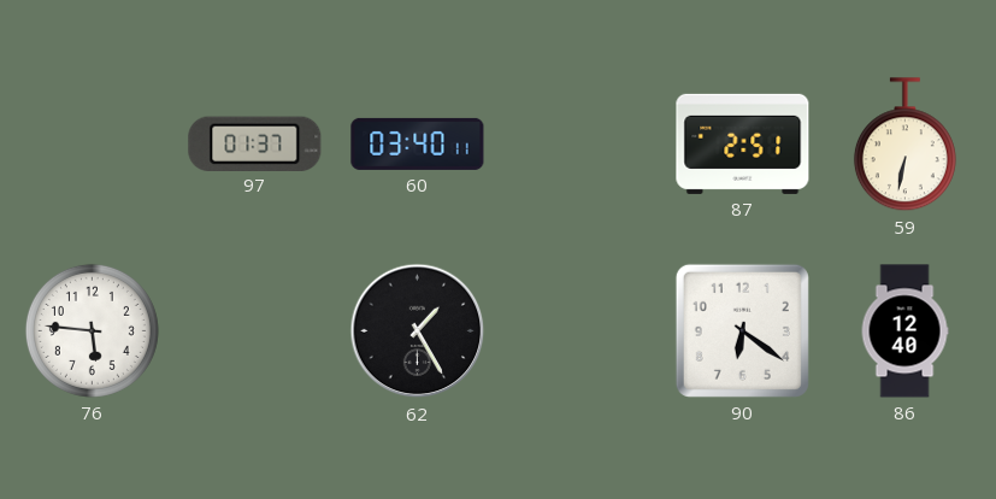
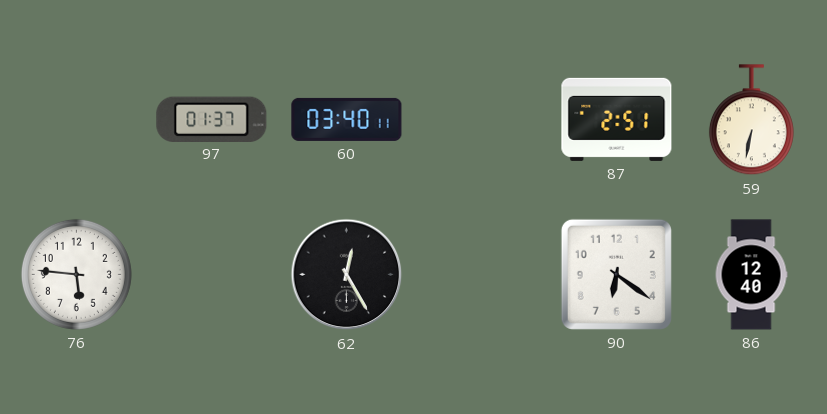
62: 1:25 -> 12:25
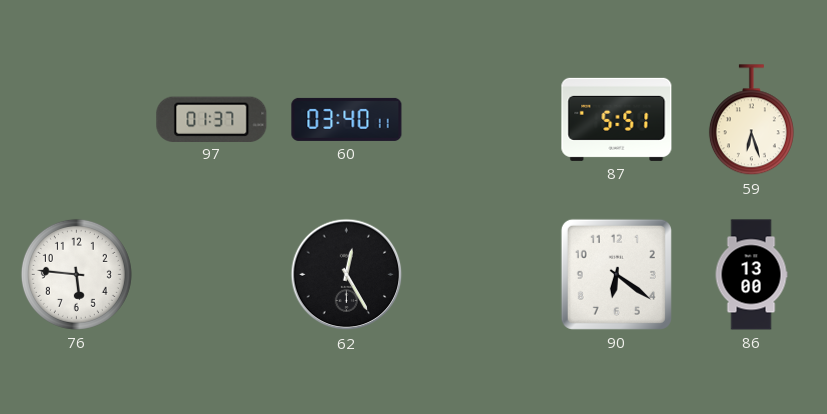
87: 2:51 -> 5:51
59: 6:32 -> 6:27
86: 12:40 -> 13:00
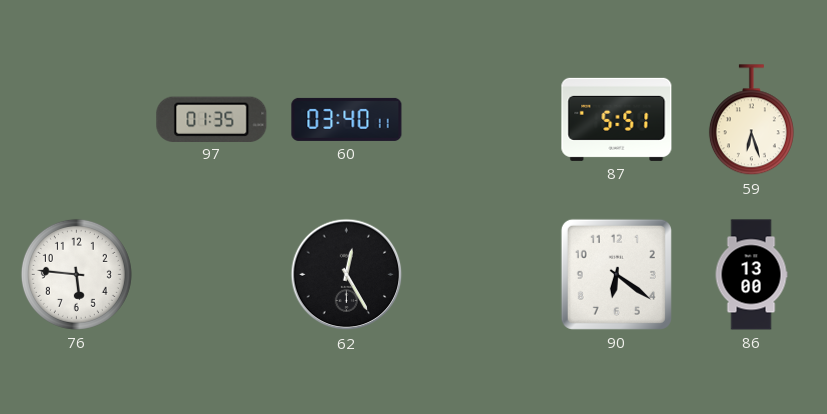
97: 01:37 -> 01:35
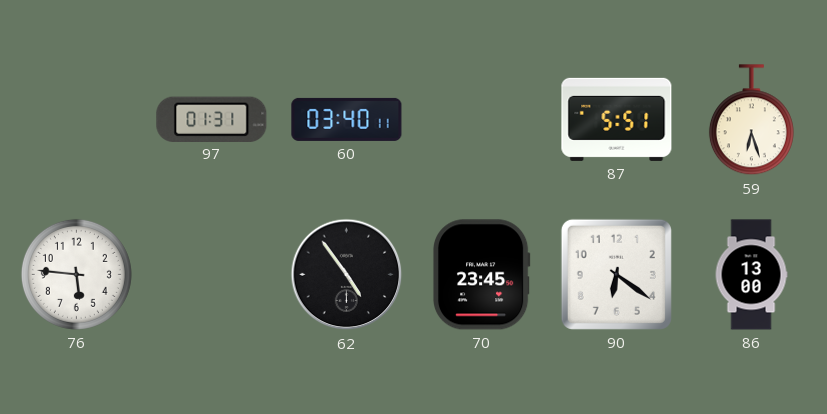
97: 01:35 -> 01:31
62: 12:25 -> 4:54
70: none -> 23:45
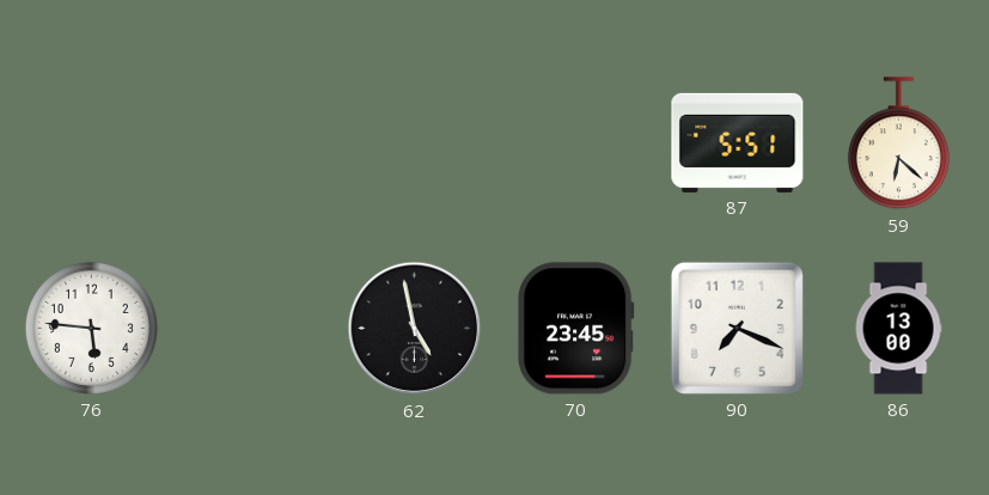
97: 01:31 -> none
60: 03:40 -> none
59: 6:27 -> 6:22
62: 4:54 -> 4:58
90: 6:21 -> 7:19
